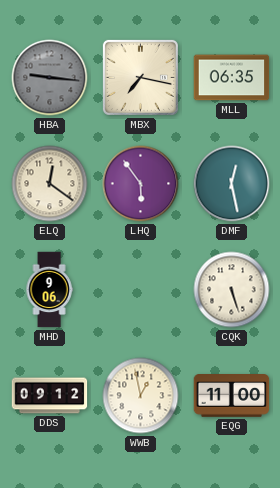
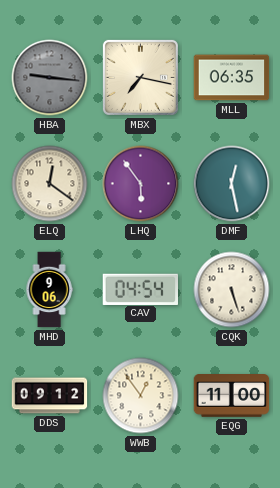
CAV: none -> 04:54
WWB: 12:58 -> 12:54
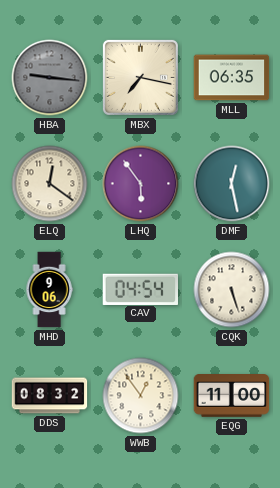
DDS: 09:12 -> 08:32
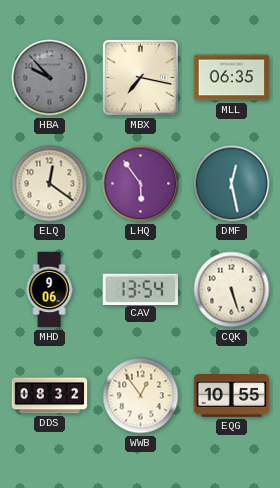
HBA: 9:16 -> 9:53
CAV: 04:54 -> 13:54
EQG: 11:00 -> 10:55
